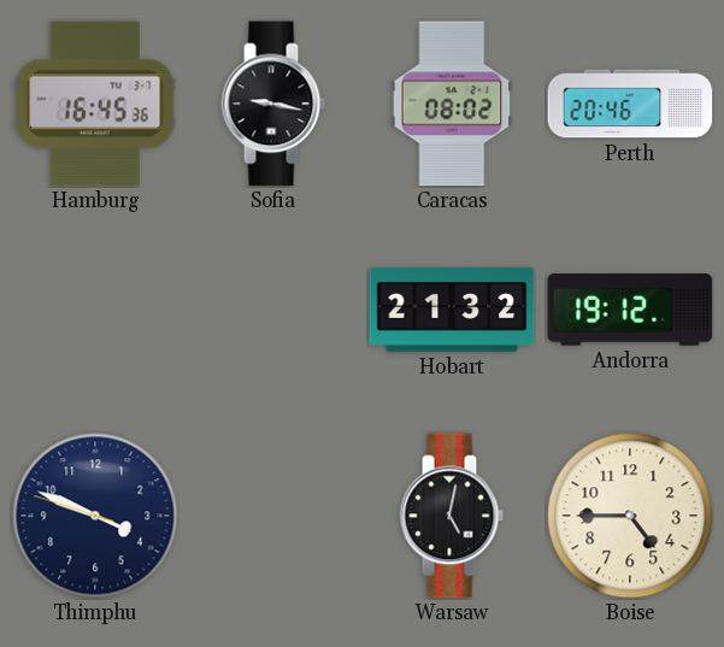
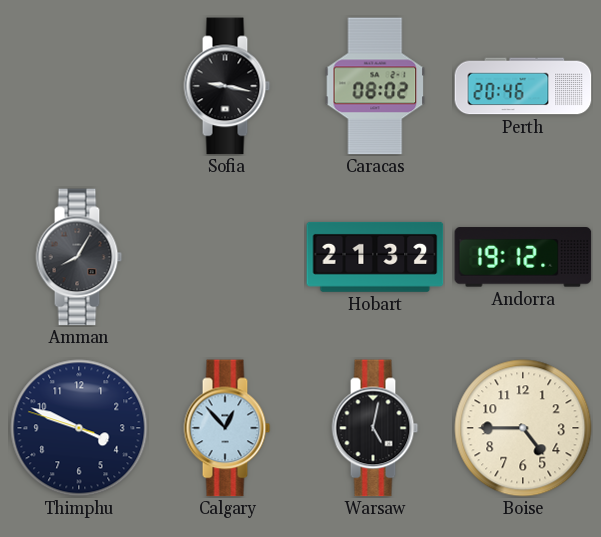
Hamburg: 16:45 -> none
Amman: none -> 8:05
Calgary: none -> 12:53
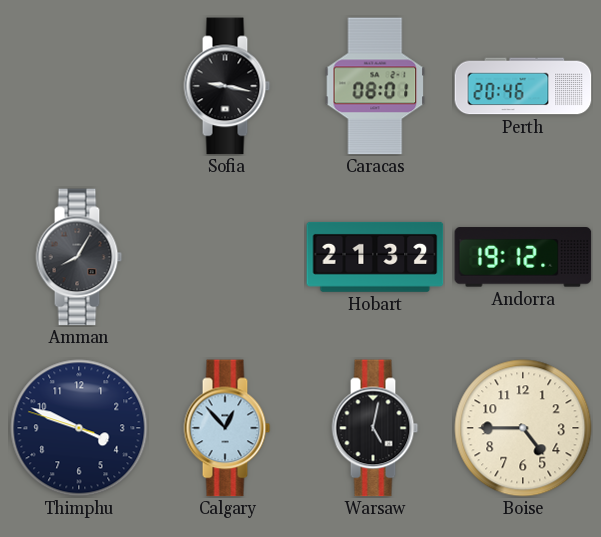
Caracas: 08:02 -> 08:01
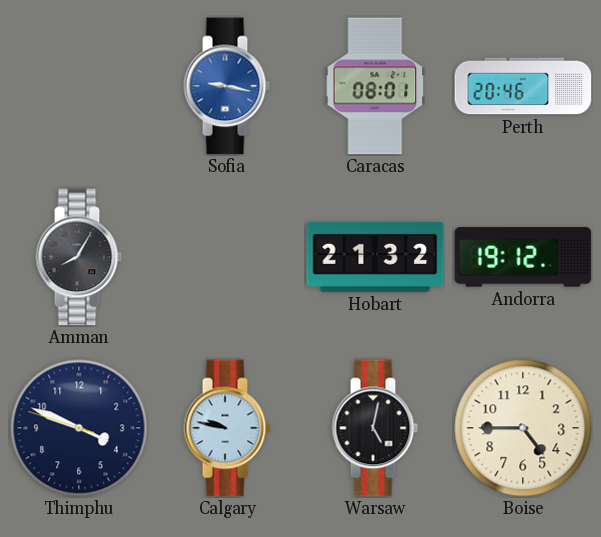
Sofia dial: black -> blue
Calgary: 12:53 -> 9:47
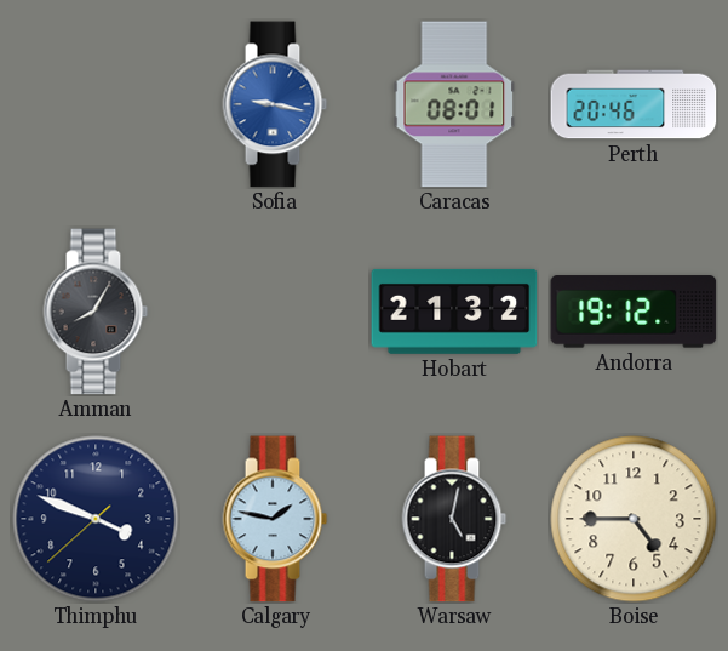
Thimphu: 3:48:48 -> 3:48:38
Calgary: 9:47 -> 1:47
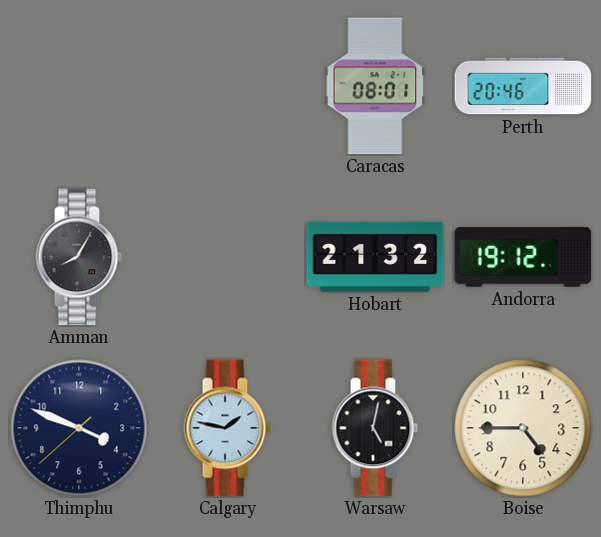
Sofia: 9:17 -> none
